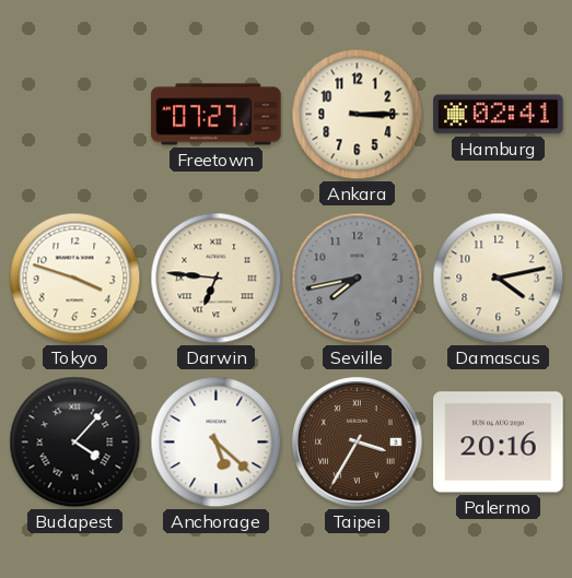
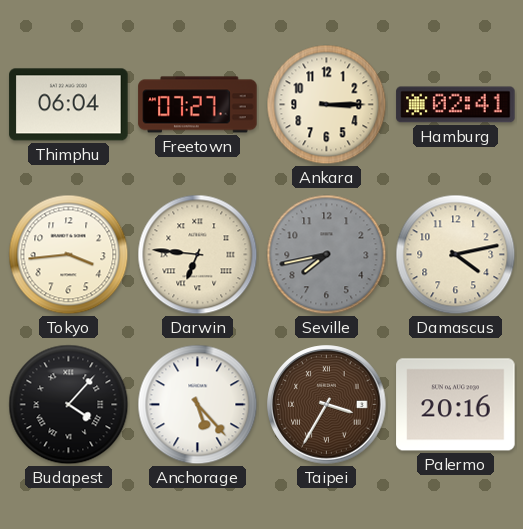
Thimphu: none -> 06:04
Tokyo: 3:48 -> 3:44
Anchorage: 5:22 -> 5:23
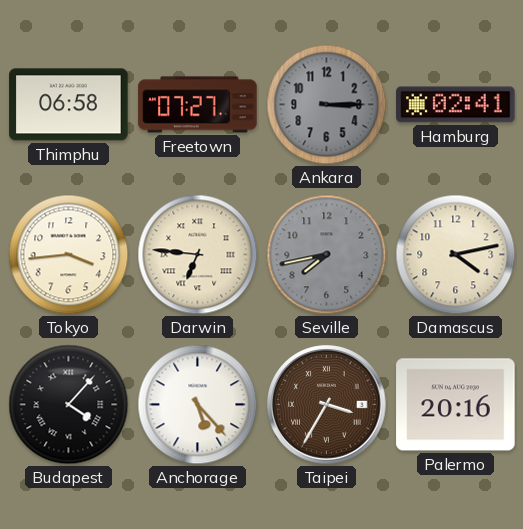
Thimphu: 06:04 -> 06:58
Ankara dial: cream -> grey
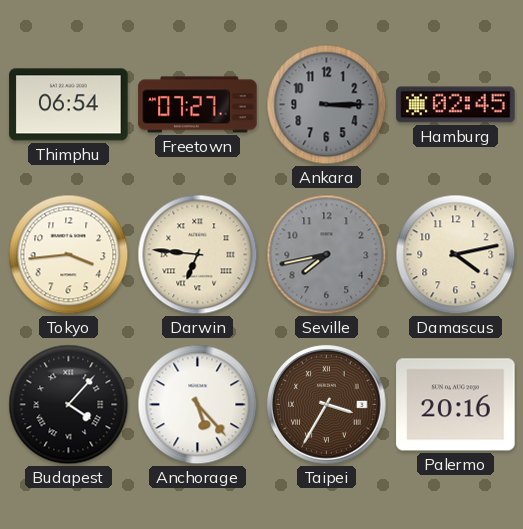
Thimphu: 06:58 -> 06:54
Hamburg: 02:41 -> 02:45
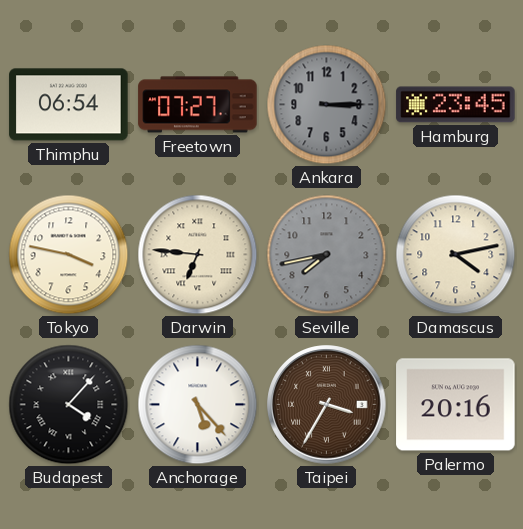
Hamburg: 02:45 -> 23:45
Tokyo: 3:44 -> 3:47
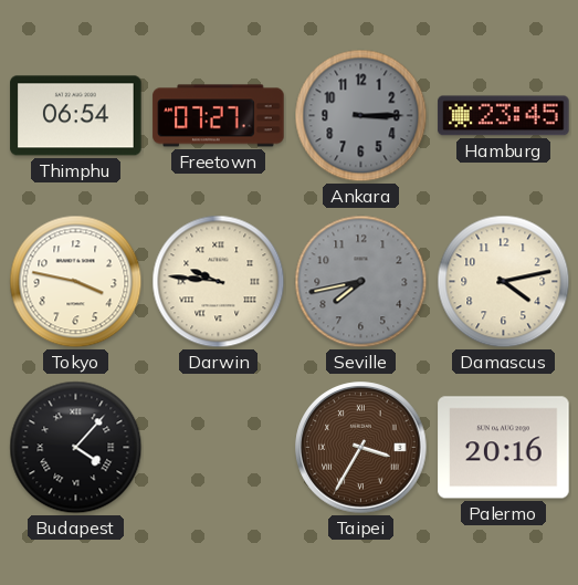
Darwin: 6:46 -> 9:46
Anchorage: 5:23 -> none
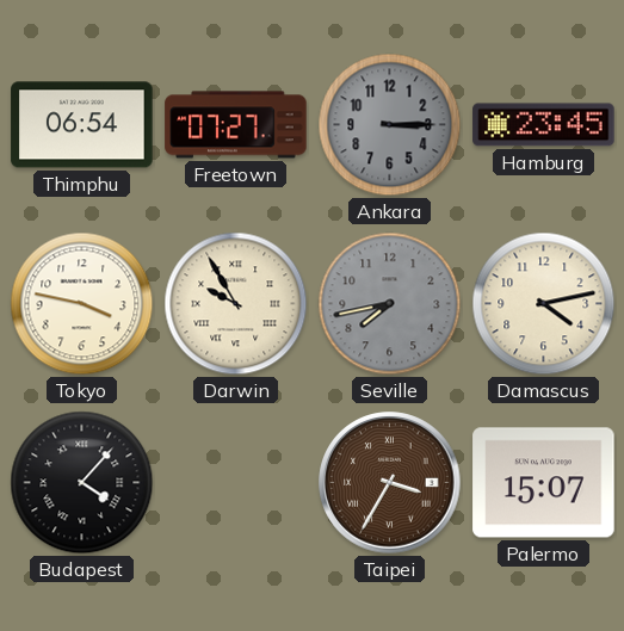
Darwin: 9:46 -> 9:55
Palermo: 20:16 -> 15:07
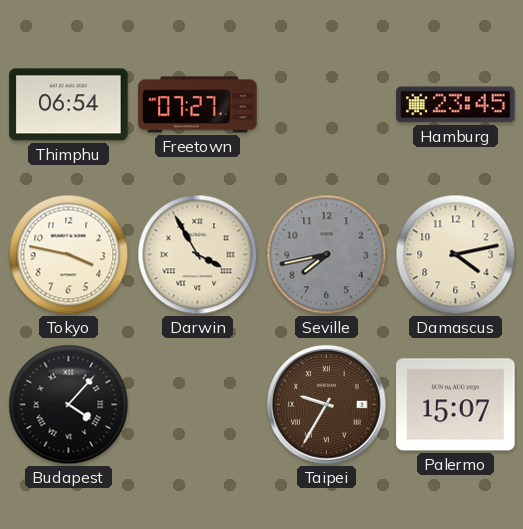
Ankara: 3:15 -> none
Darwin: 9:55 -> 3:55
Taipei: 3:35 -> 9:35
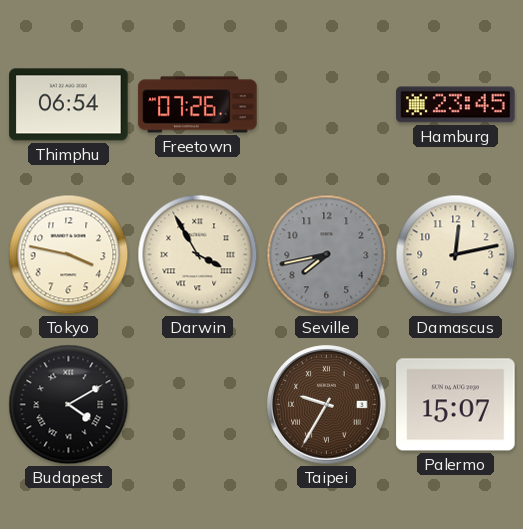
Freetown: 07:27 -> 07:26
Damascus: 4:13 -> 12:13
Budapest: 4:07 -> 4:10
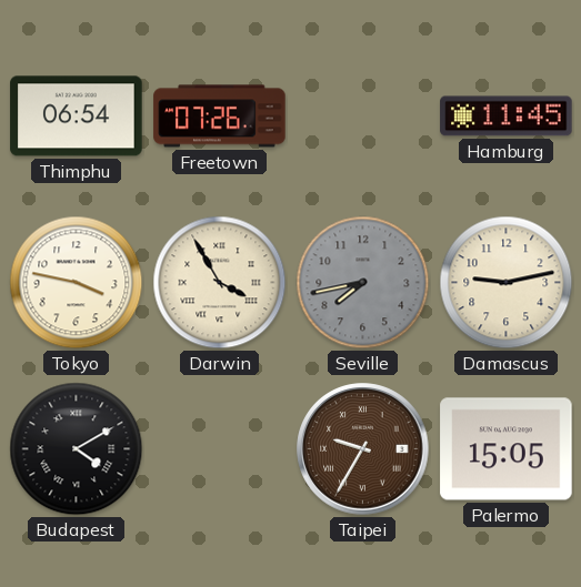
Hamburg: 23:45 -> 11:45
Damascus: 12:13 -> 9:13
Palermo: 15:07 -> 15:05
